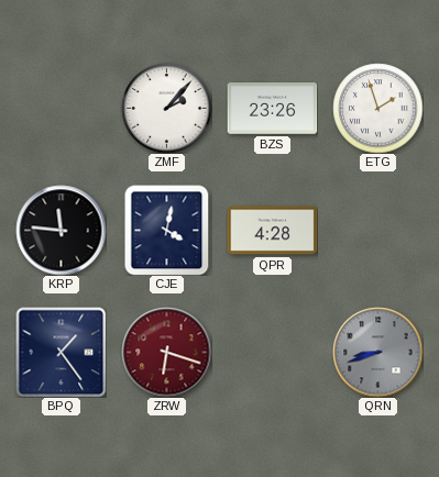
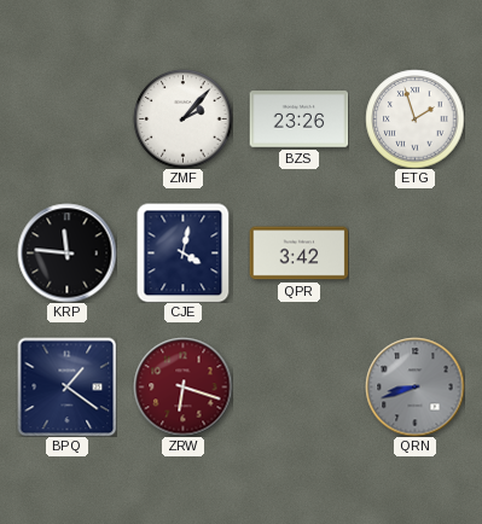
QPR: 4:28 -> 3:42
BPQ: 1:24 -> 1:21
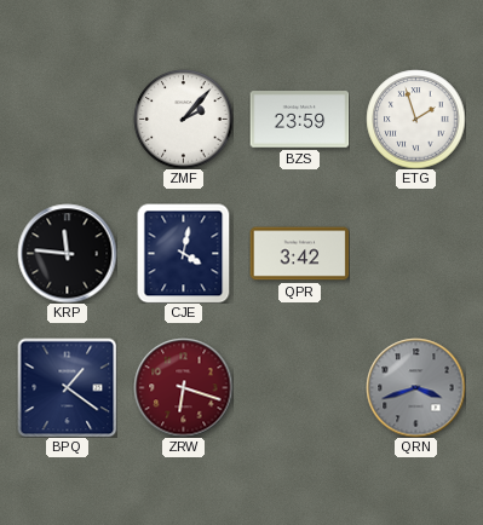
BZS: 23:26 -> 23:59
QRN: 8:42 -> 3:42
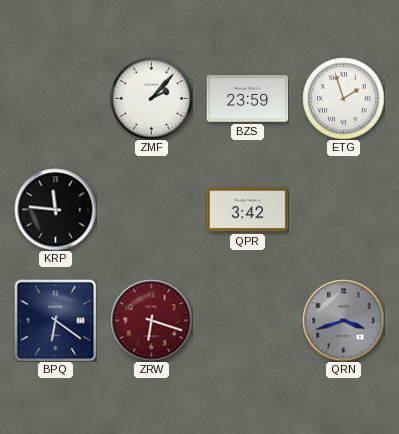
CJE: 4:02 -> none
BPQ: 1:21 -> 6:21
